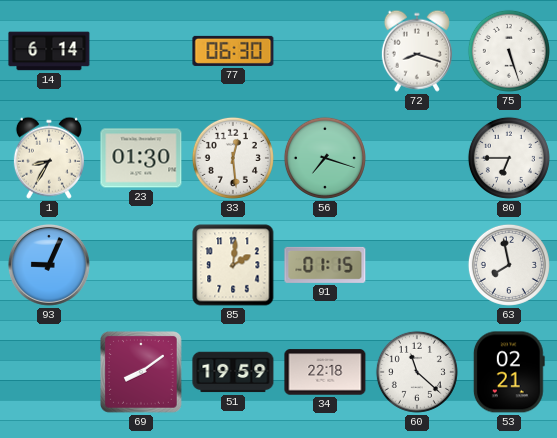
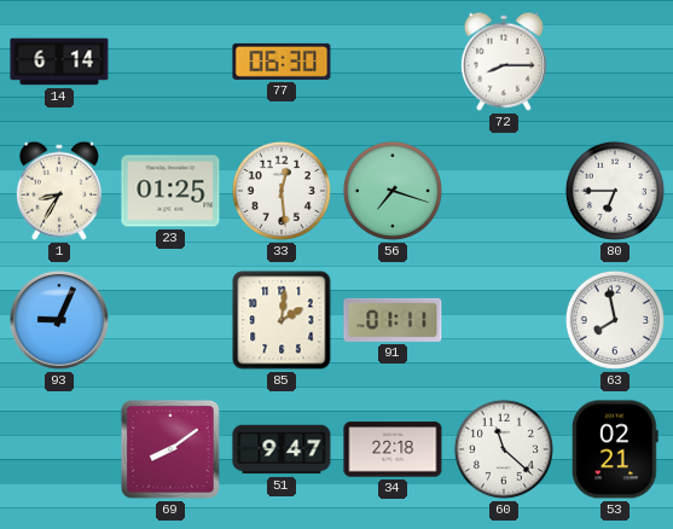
72: 8:18 -> 8:15
75: 5:27 -> none
23: 01:30 -> 01:25
91: 01:15 -> 01:11
51: 19:59 -> 9:47
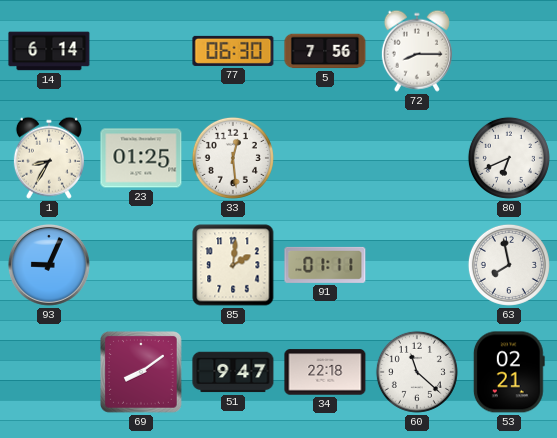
5: none -> 7:56
56: 7:18 -> none
80: 6:45 -> 6:41
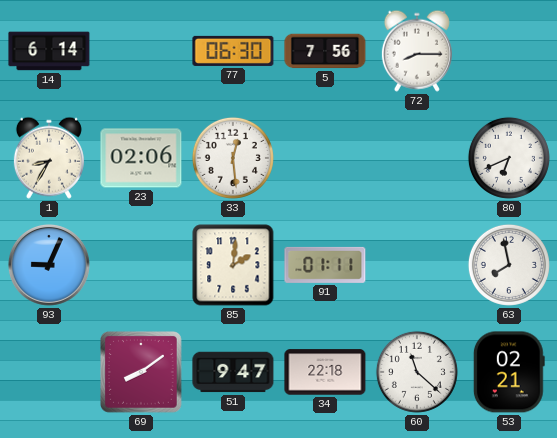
23: 01:25 -> 02:06
